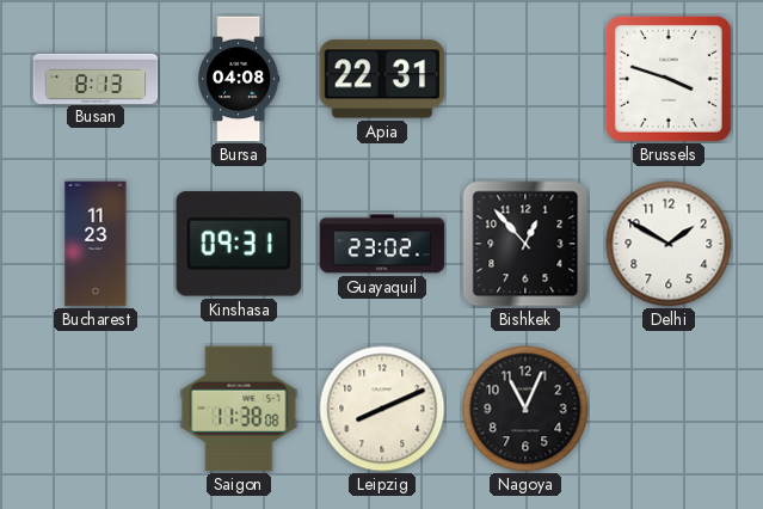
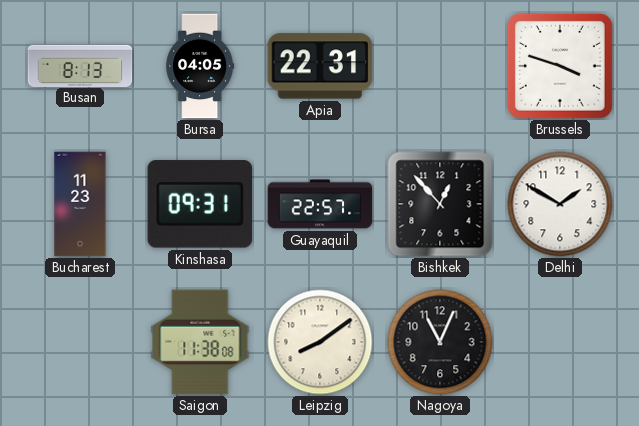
Bursa: 04:08 -> 04:05
Guayaquil: 23:02 -> 22:57
Leipzig: 8:11 -> 8:09
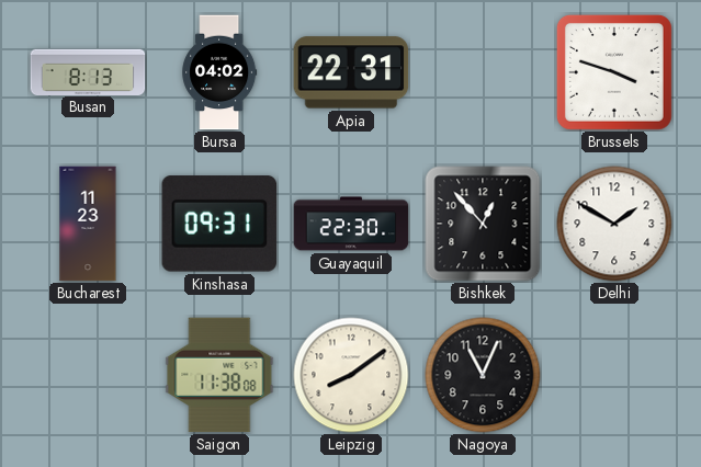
Bursa: 04:05 -> 04:02
Guayaquil: 22:57 -> 22:30
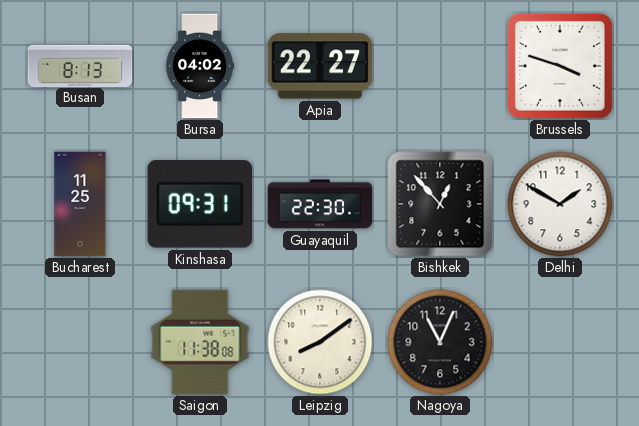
Apia: 22:31 -> 22:27
Bucharest: 11:23 -> 11:25
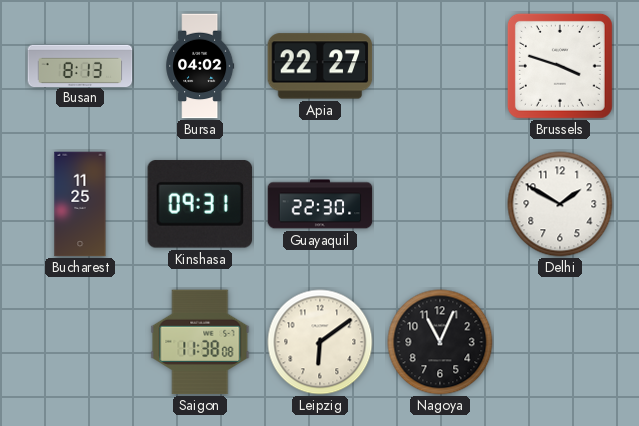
Bishkek: 12:53 -> none
Leipzig: 8:09 -> 6:09
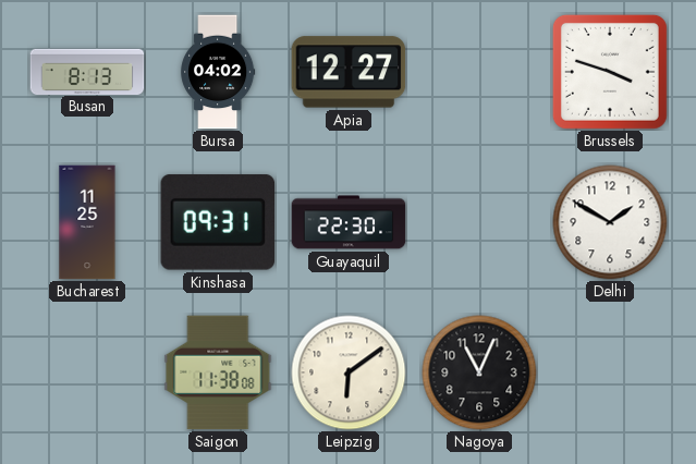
Apia: 22:27 -> 12:27
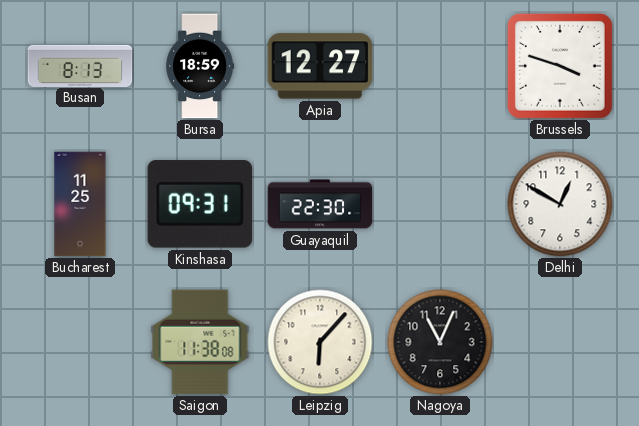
Bursa: 04:02 -> 18:59
Delhi: 1:50 -> 12:50
Leipzig: 6:09 -> 6:07
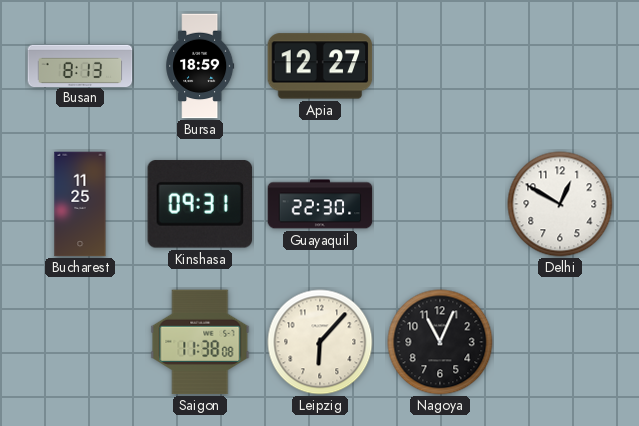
Brussels: 3:48 -> none
